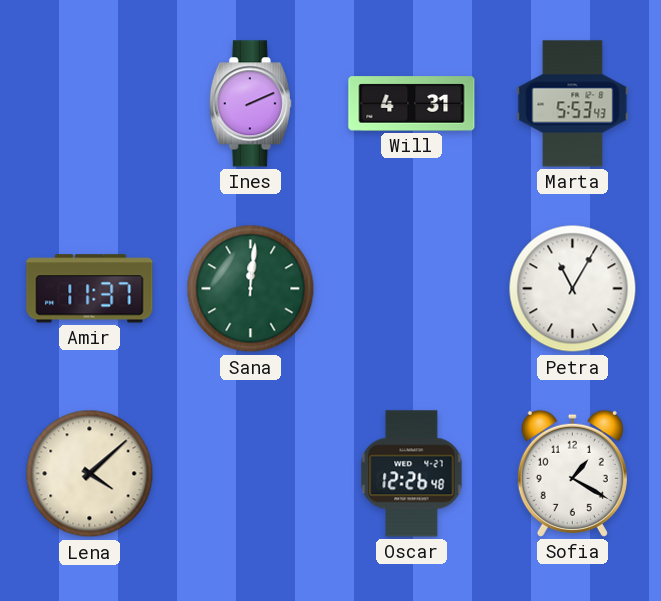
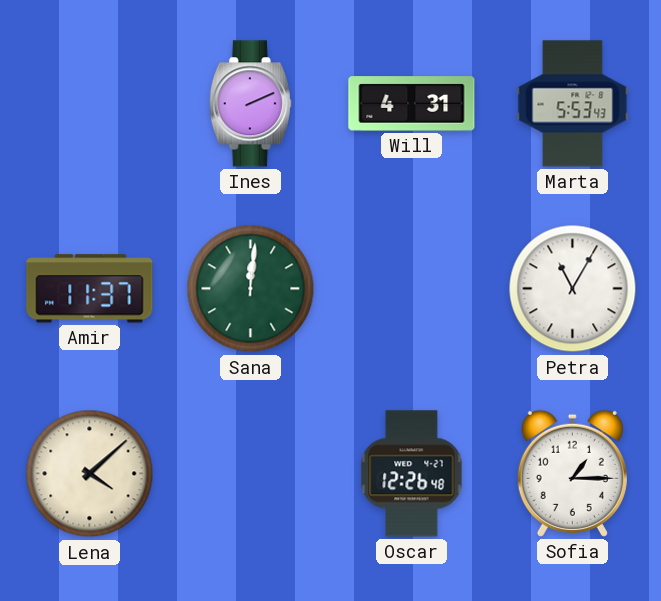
Sofia: 1:20 -> 1:15
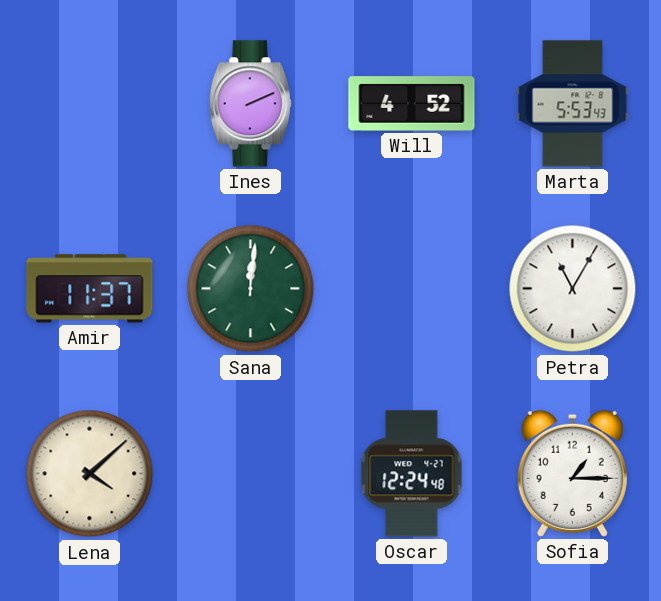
Will: 4:31 -> 4:52
Oscar: 12:26 -> 12:24
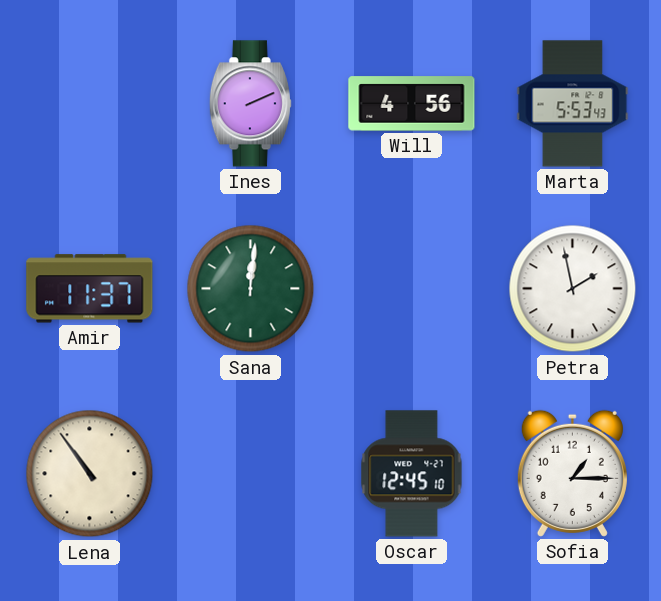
Will: 4:52 -> 4:56
Petra: 11:05 -> 1:58
Lena: 4:08 -> 10:54
Oscar: 12:24 -> 12:45
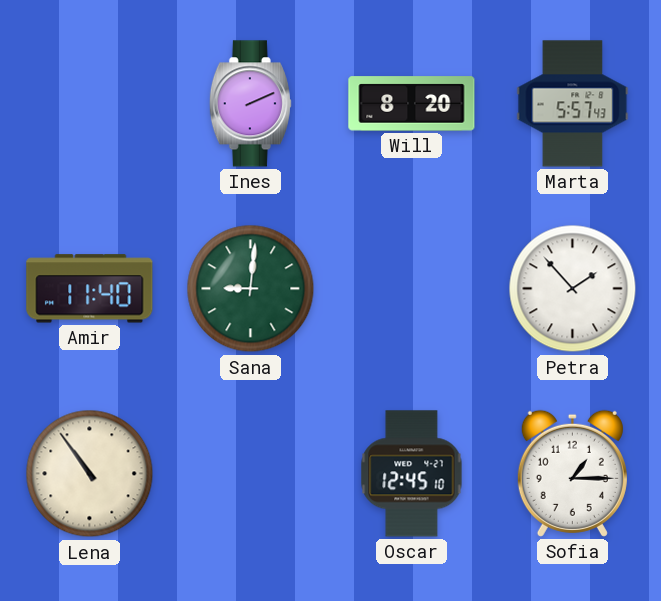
Will: 4:56 -> 8:20
Marta: 5:53 -> 5:57
Amir: 11:37 -> 11:40
Sana: 12:01 -> 9:01
Petra: 1:58 -> 1:53
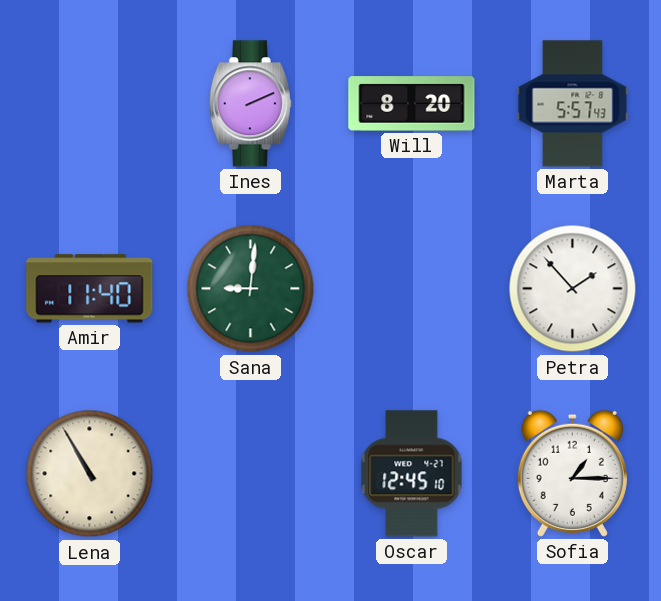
Lena: 10:54 -> 10:55
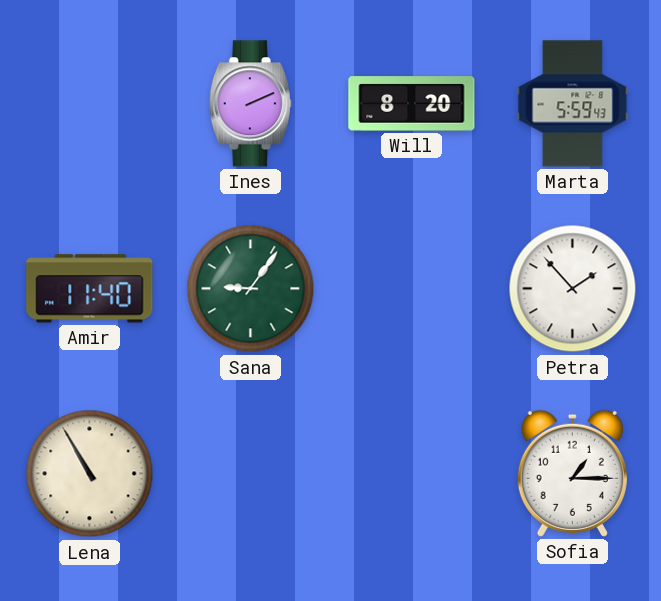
Marta: 5:57 -> 5:59
Sana: 9:01 -> 9:06
Oscar: 12:45 -> none
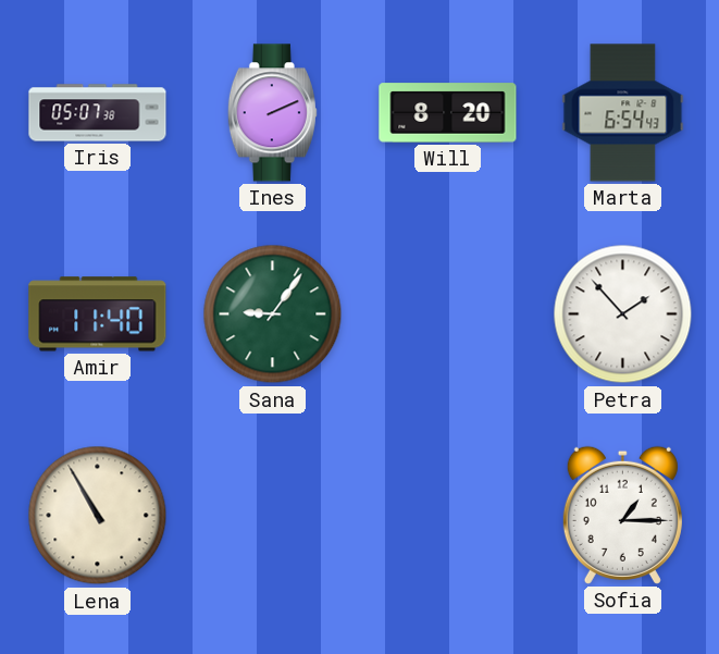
Iris: none -> 05:07
Marta: 5:59 -> 6:54
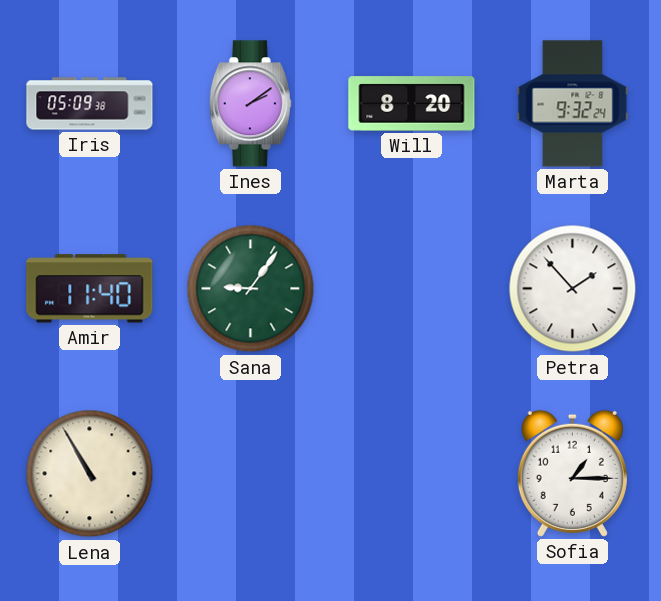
Iris: 05:07 -> 05:09
Ines: 2:11 -> 2:09
Marta: 6:54 -> 9:32
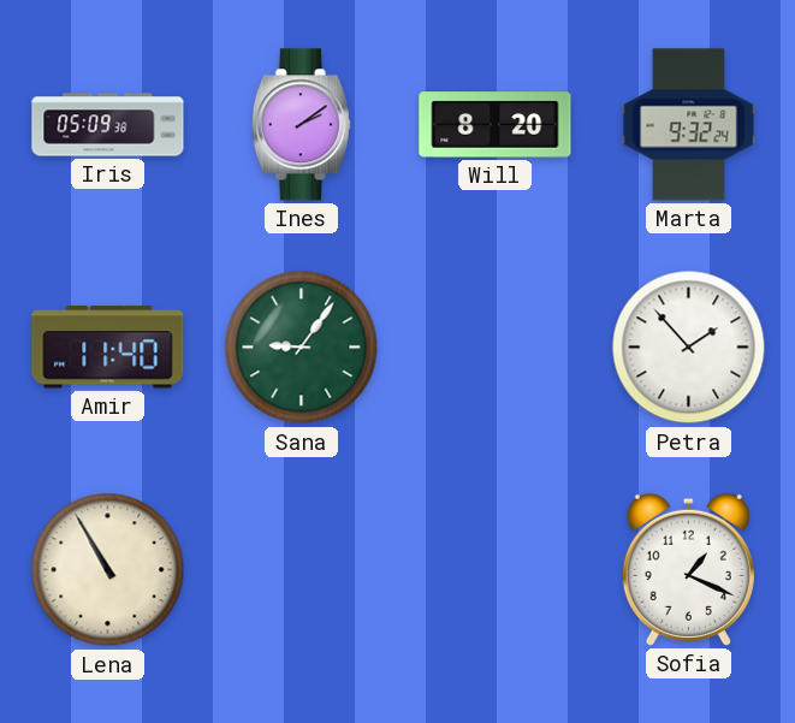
Sofia: 1:15 -> 1:19
